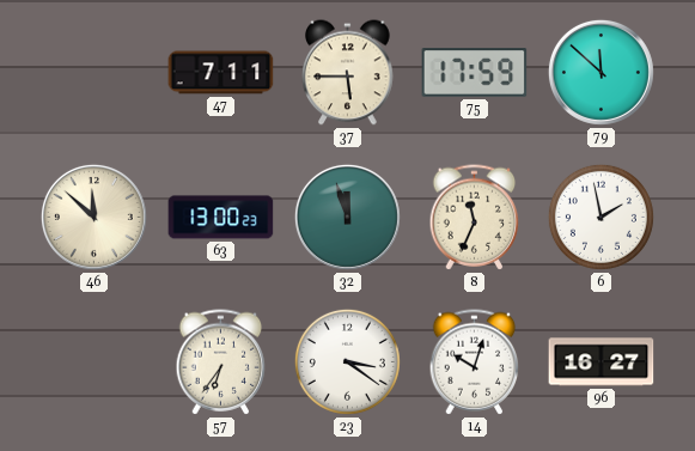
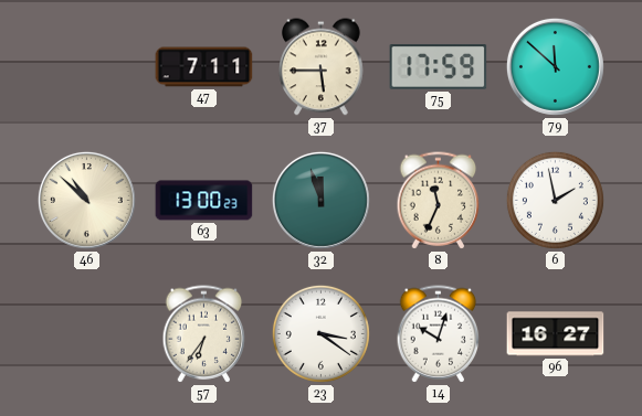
46: 11:52 -> 10:52
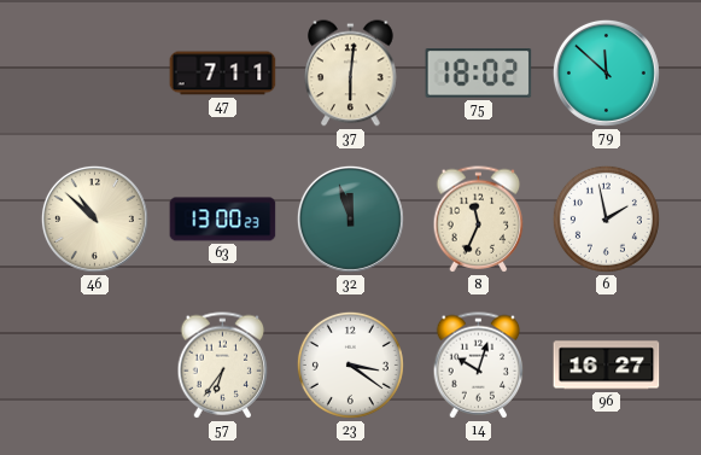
37: 5:45 -> 6:01
75: 17:59 -> 18:02
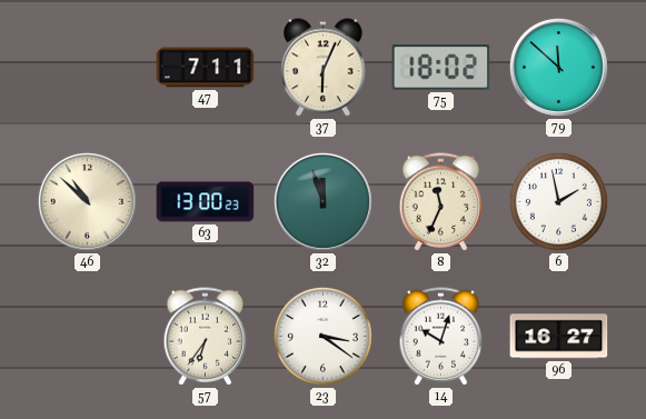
37: 6:01 -> 6:04
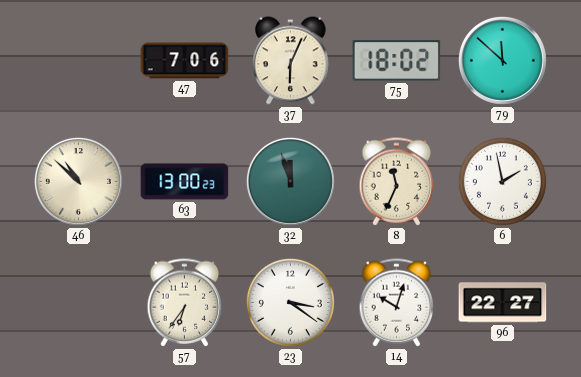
47: 7:11 -> 7:06
96: 16:27 -> 22:27
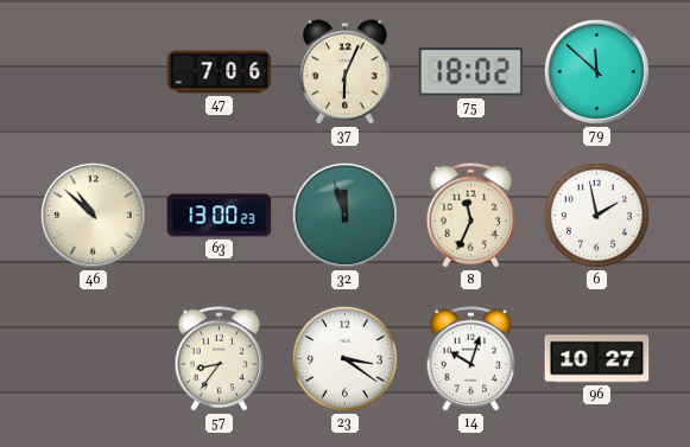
57: 6:36 -> 8:36
96: 22:27 -> 10:27
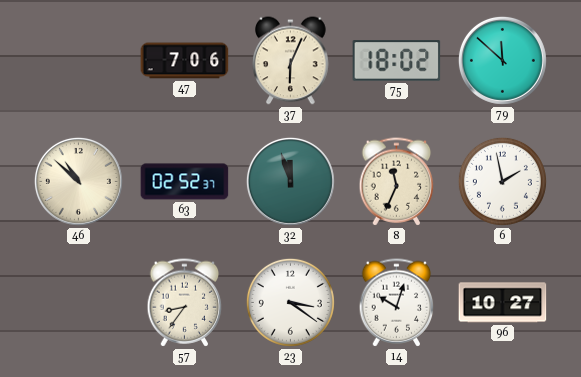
63: 13:00 -> 02:52
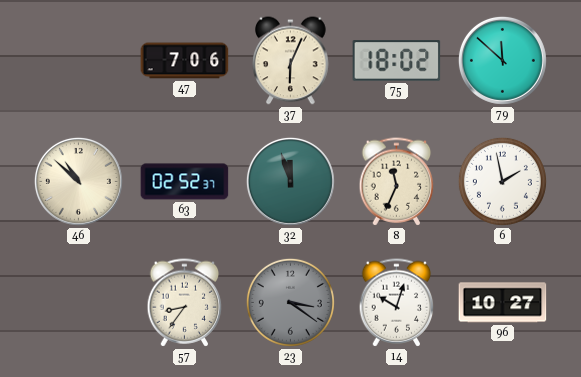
23 dial: white -> grey
